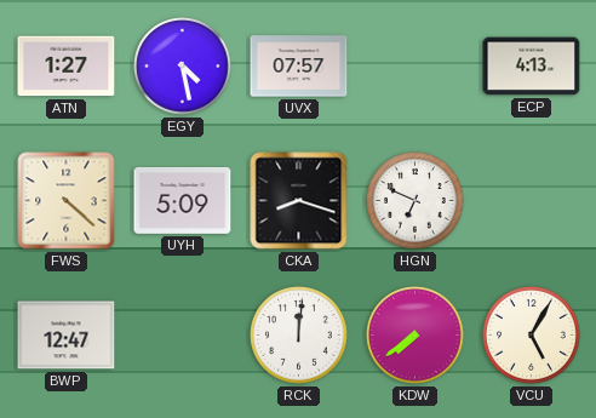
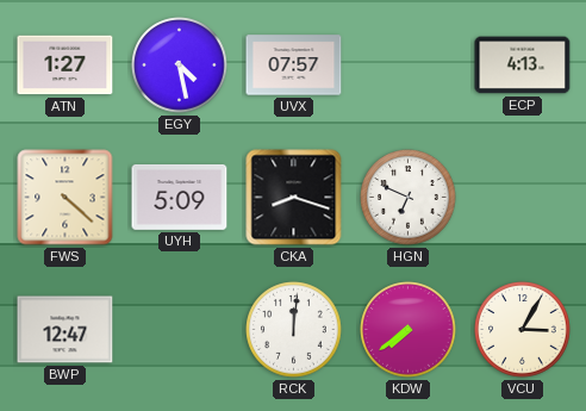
VCU: 5:05 -> 3:05
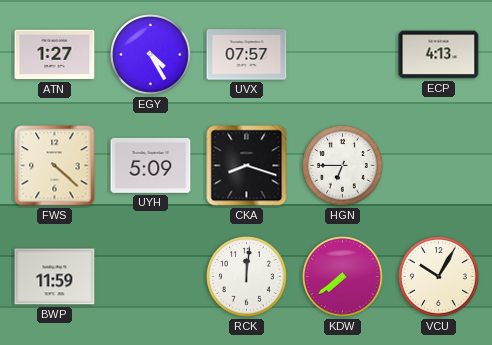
EGY: 4:28 -> 4:25
HGN: 6:49 -> 6:45
BWP: 12:47 -> 11:59
VCU: 3:05 -> 10:05
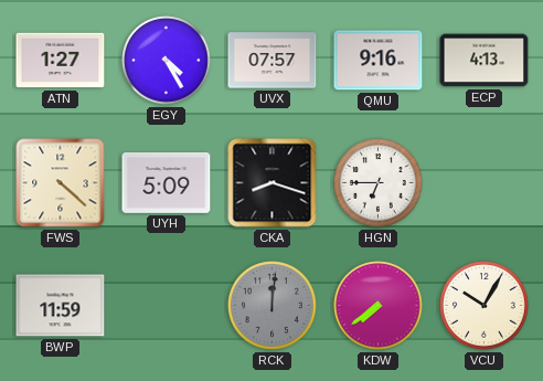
QMU: none -> 9:16
RCK dial: white -> grey
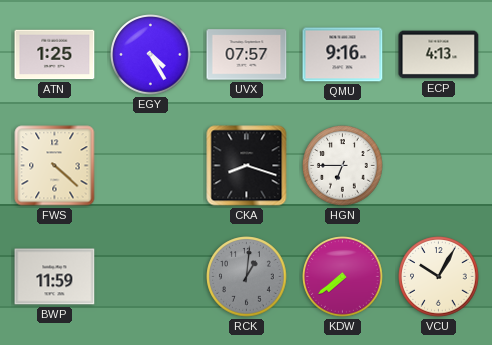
ATN: 1:27 -> 1:25
UYH: 5:09 -> none
RCK: 12:01 -> 1:01
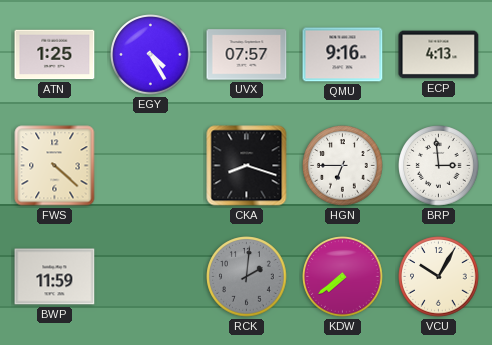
BRP: none -> 2:59
RCK: 1:01 -> 2:01
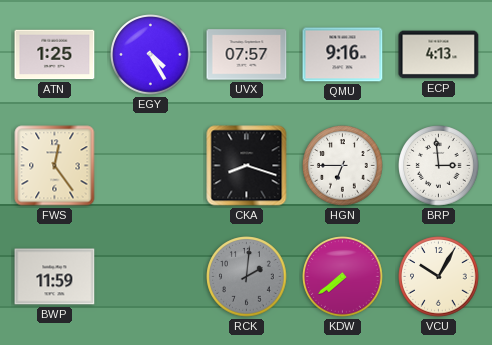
FWS: 4:22 -> 12:24
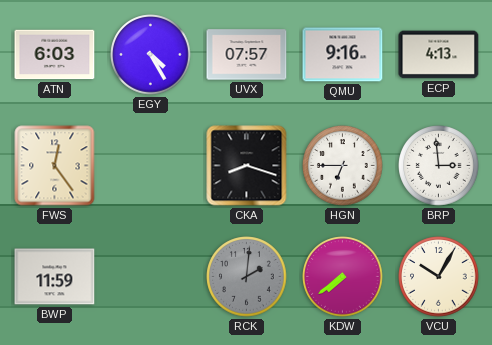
ATN: 1:25 -> 6:03
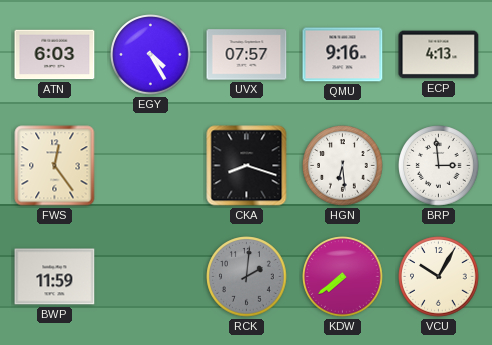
HGN: 6:45 -> 6:29
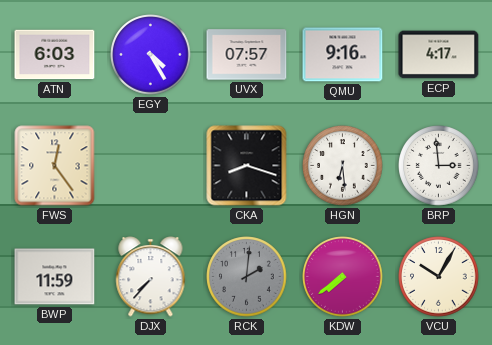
ECP: 4:13 -> 4:17
DJX: none -> 7:37
